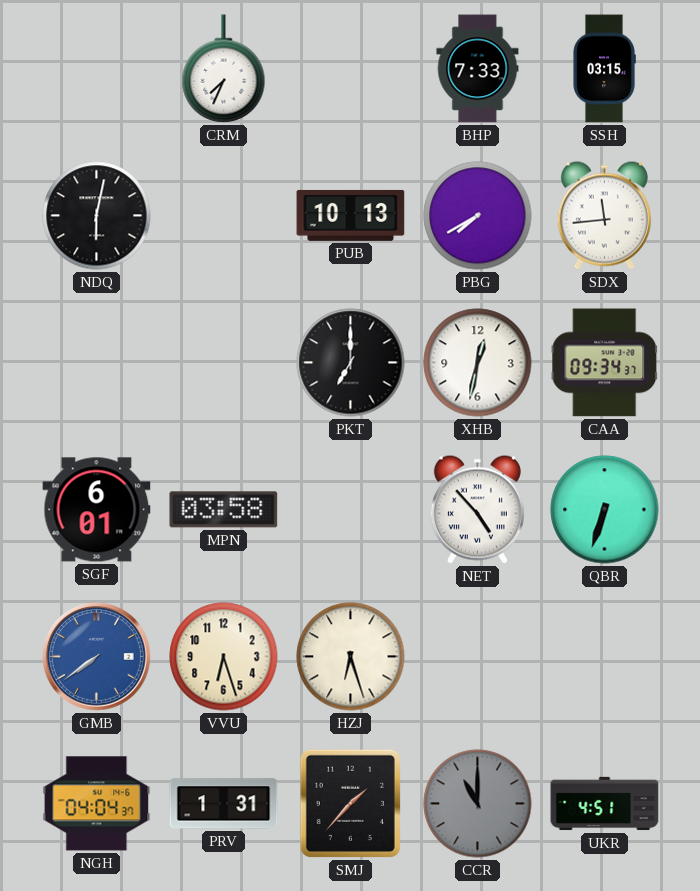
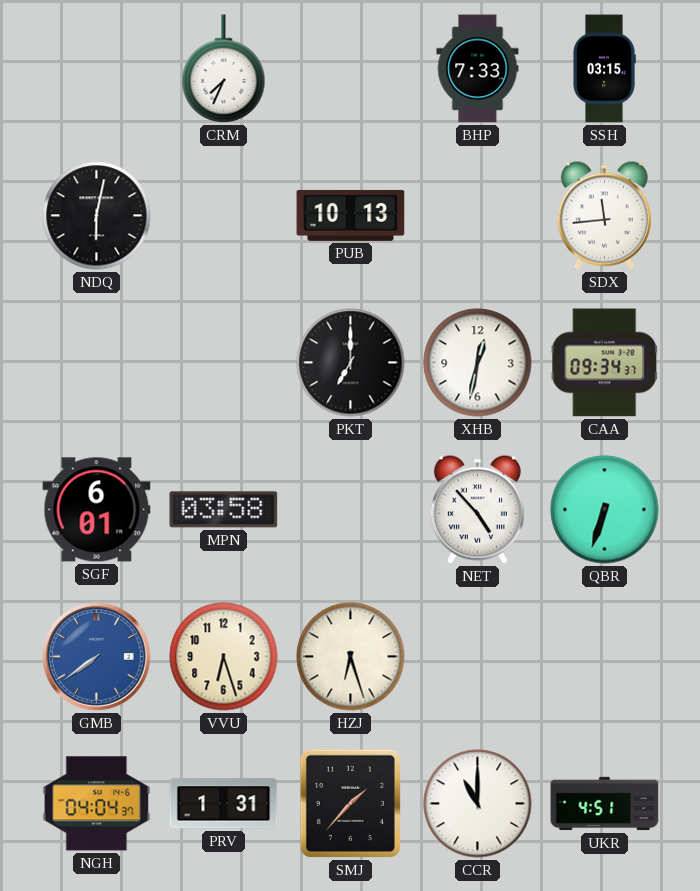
PBG: 7:40 -> none
CCR dial: grey -> white
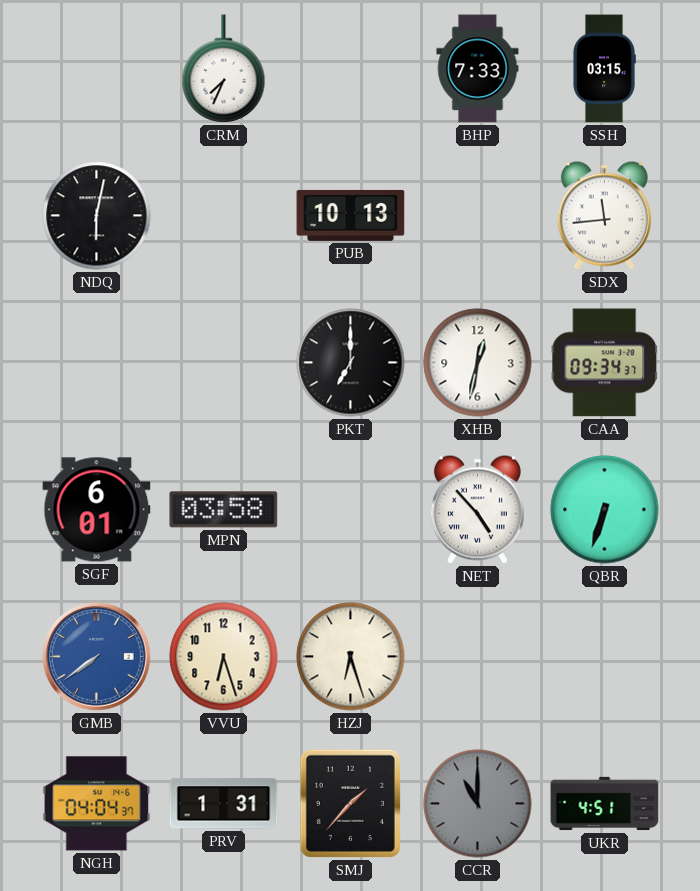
CCR dial: white -> grey
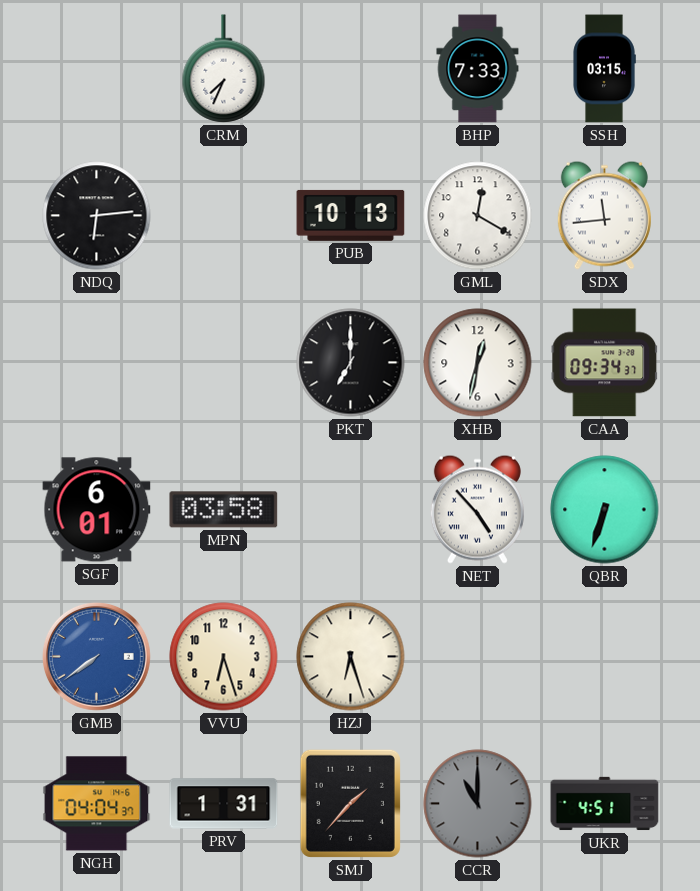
NDQ: 6:02 -> 6:14
GML: none -> 12:20
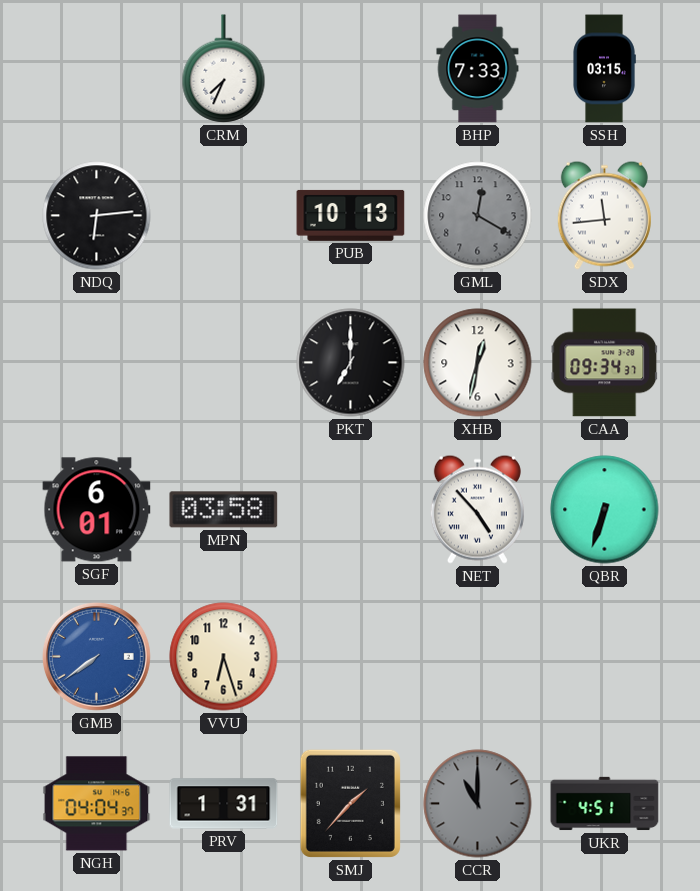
GML dial: white -> grey
HZJ: 6:27 -> none
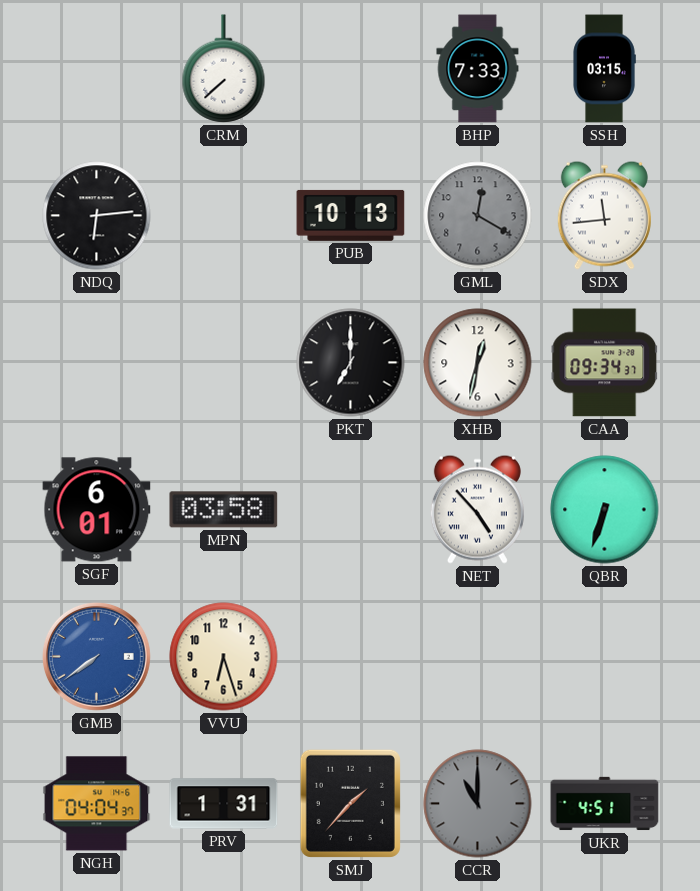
CRM: 7:34 -> 7:38
